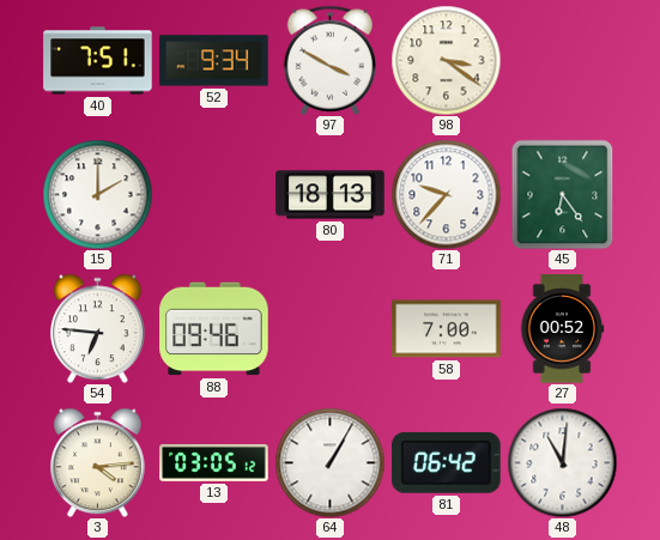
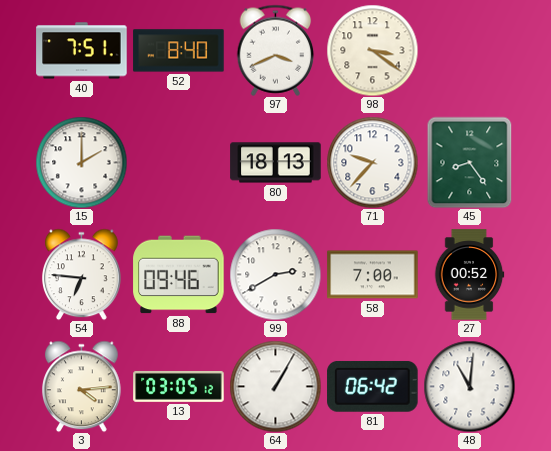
52: 9:34 -> 8:40
97: 3:50 -> 3:41
45: 6:24 -> 8:24
99: none -> 2:40
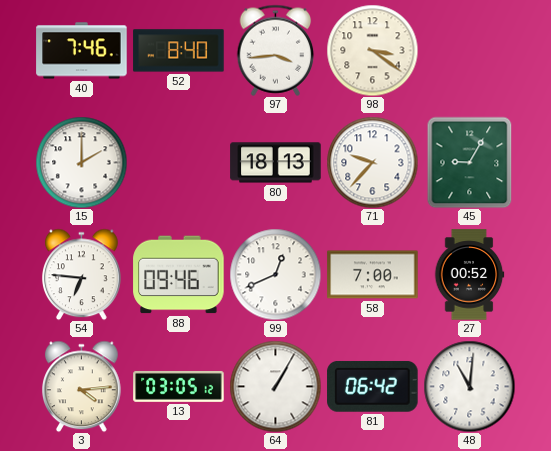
40: 7:51 -> 7:46
97: 3:41 -> 3:44
45: 8:24 -> 9:05
99: 2:40 -> 12:41
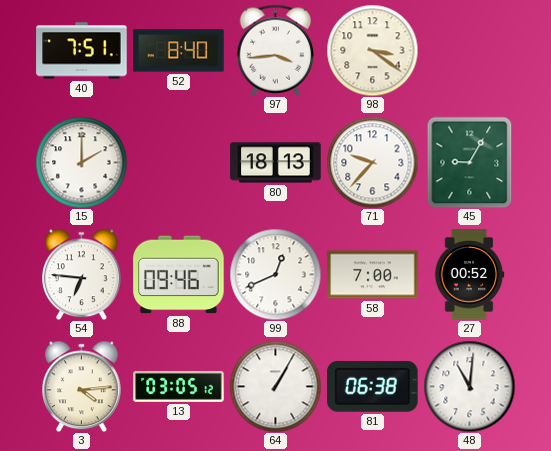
40: 7:46 -> 7:51
81: 06:42 -> 06:38
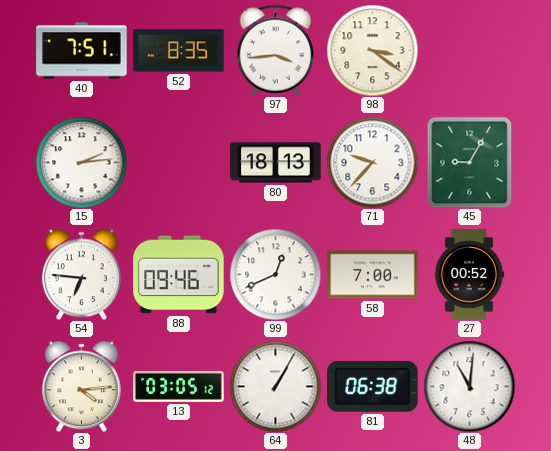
52: 8:40 -> 8:35
15: 2:00 -> 2:14
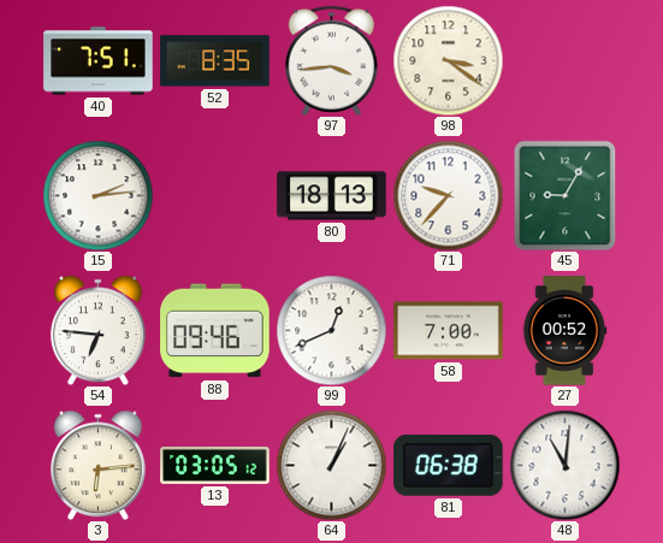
3: 4:14 -> 6:14
64: 1:05 -> 1:04
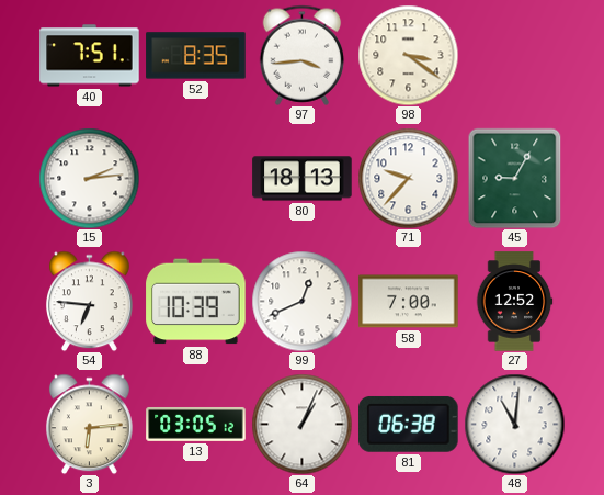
88: 09:46 -> 10:39
27: 00:52 -> 12:52
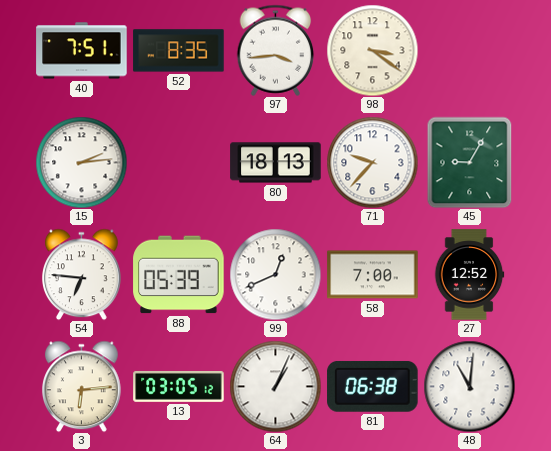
88: 10:39 -> 05:39
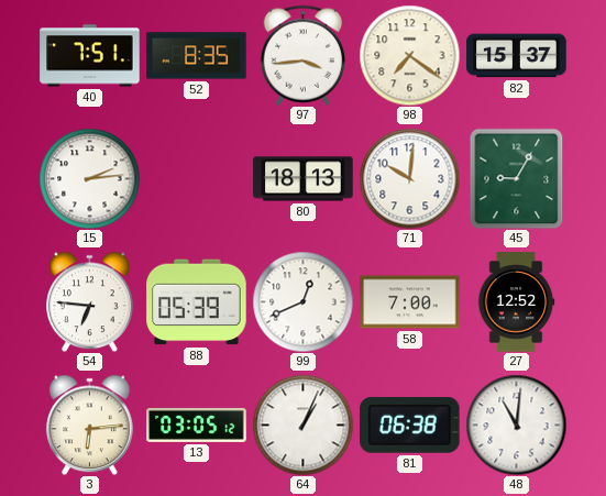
98: 3:21 -> 7:21
82: none -> 15:37
71: 9:37 -> 10:01
